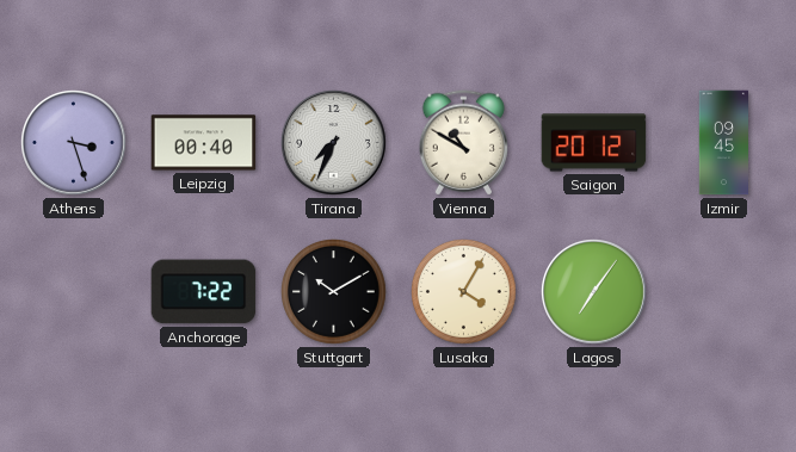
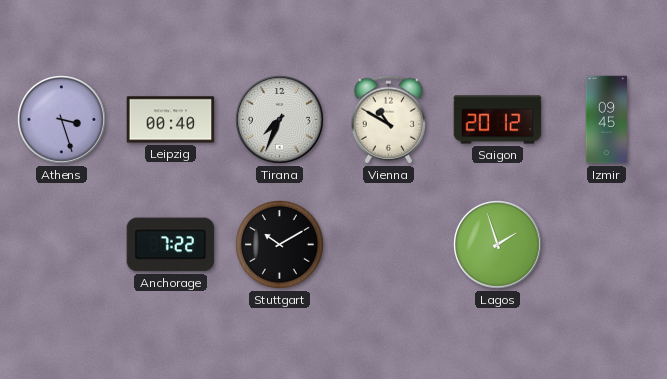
Lusaka: 4:05 -> none
Lagos: 7:06 -> 1:57
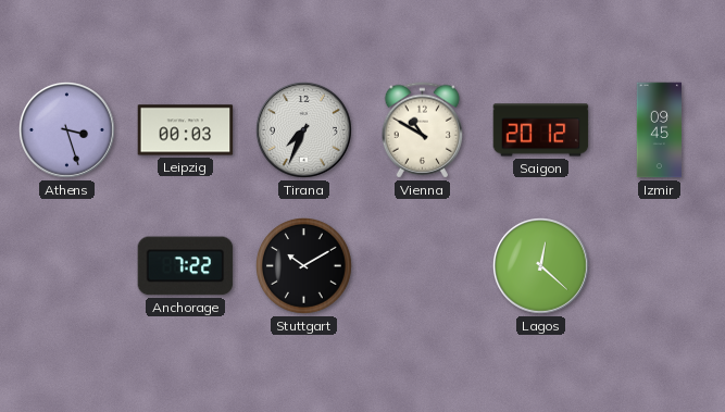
Leipzig: 00:40 -> 00:03
Lagos: 1:57 -> 12:22
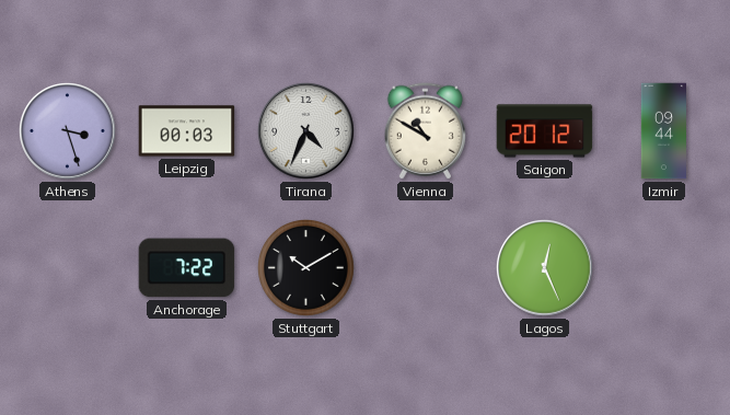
Tirana: 7:34 -> 4:34
Izmir: 09:45 -> 09:44
Lagos: 12:22 -> 12:26
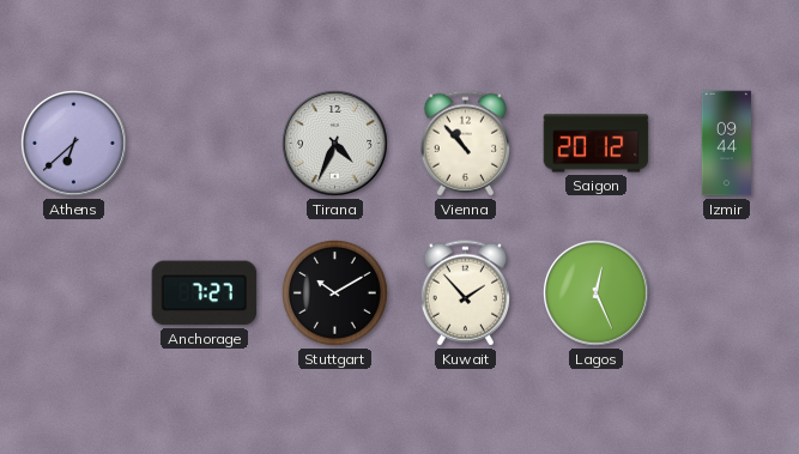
Athens: 3:27 -> 6:38
Leipzig: 00:03 -> none
Vienna: 10:50 -> 10:53
Anchorage: 7:22 -> 7:27
Kuwait: none -> 1:53
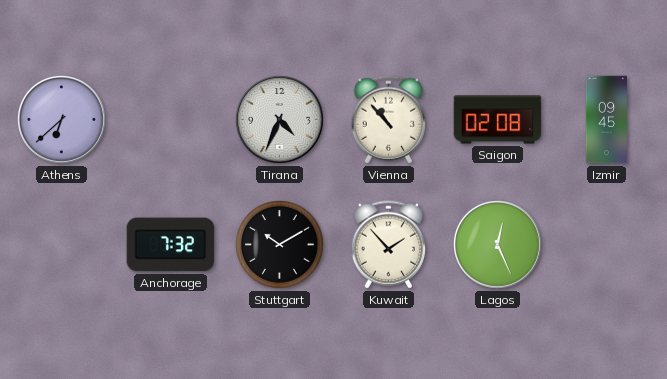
Saigon: 20:12 -> 02:08
Izmir: 09:44 -> 09:45
Anchorage: 7:27 -> 7:32
